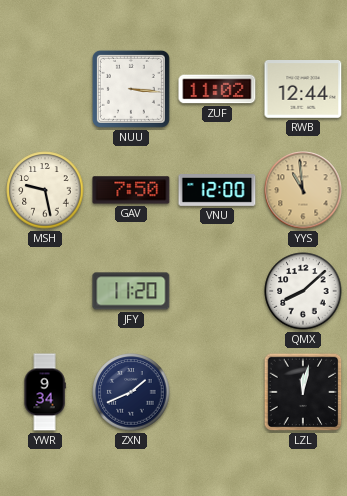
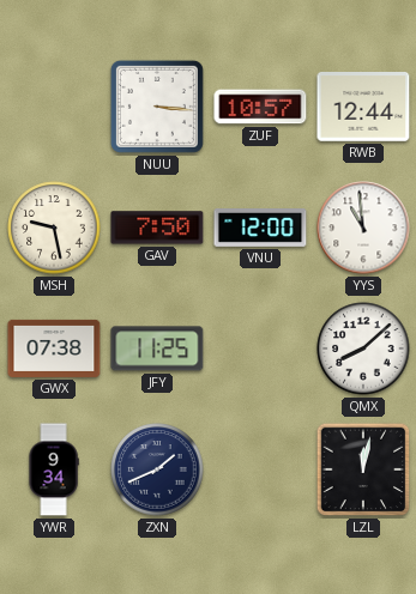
ZUF: 11:02 -> 10:57
YYS dial: champagne -> white
GWX: none -> 07:38
JFY: 11:20 -> 11:25
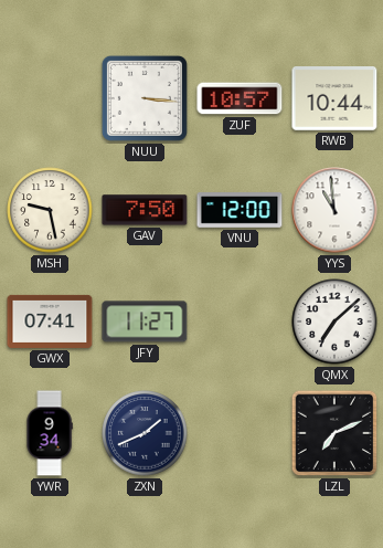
RWB: 12:44 -> 10:44
GWX: 07:38 -> 07:41
JFY: 11:25 -> 11:27
QMX: 8:08 -> 7:08
LZL: 12:02 -> 7:11
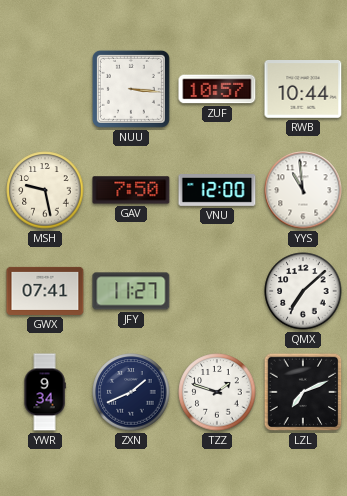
TZZ: none -> 1:48
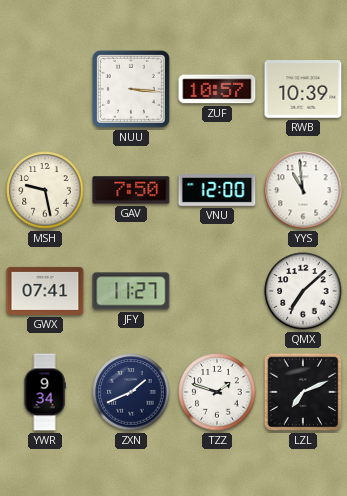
RWB: 10:44 -> 10:39
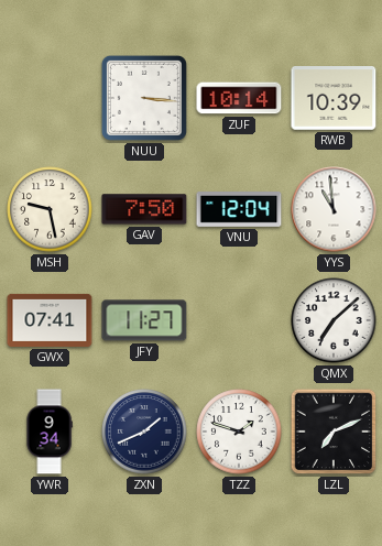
ZUF: 10:57 -> 10:14
VNU: 12:00 -> 12:04
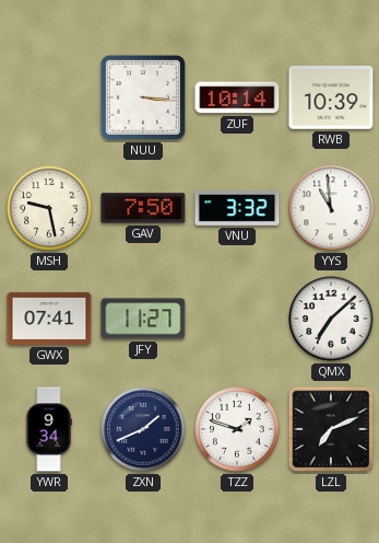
VNU: 12:04 -> 3:32
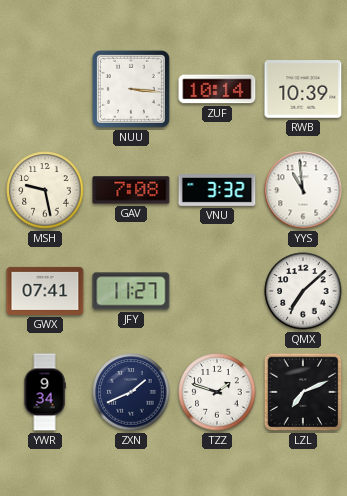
GAV: 7:50 -> 7:08
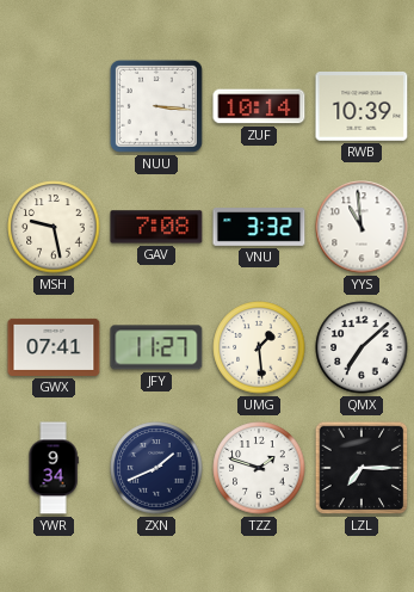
UMG: none -> 1:29
LZL: 7:11 -> 7:15
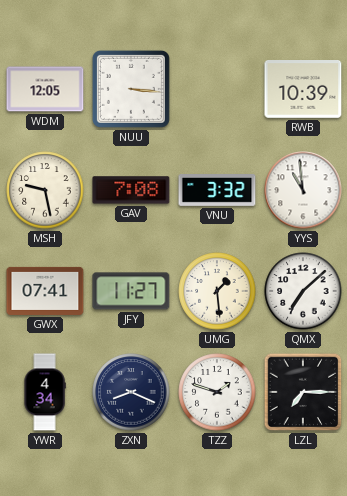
WDM: none -> 12:05
ZUF: 10:14 -> none
YWR: 9:34 -> 4:34
ZXN: 1:41 -> 8:19
